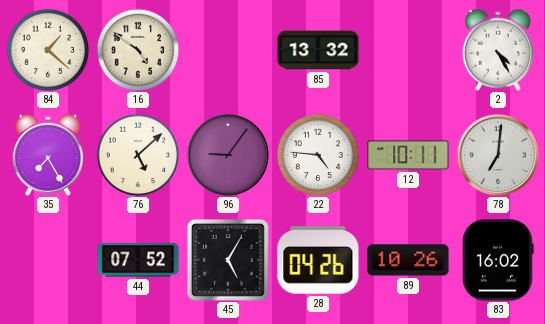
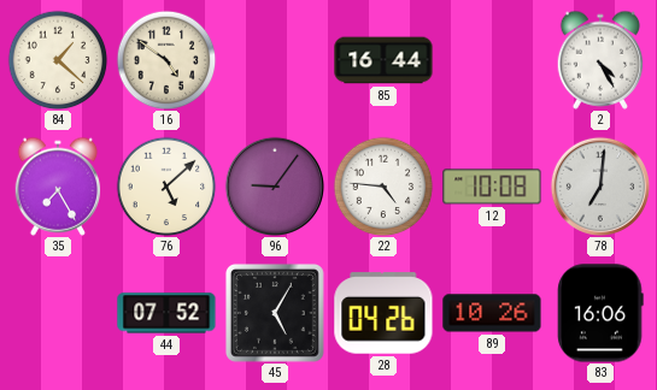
85: 13:32 -> 16:44
12: 10:11 -> 10:08
83: 16:02 -> 16:06
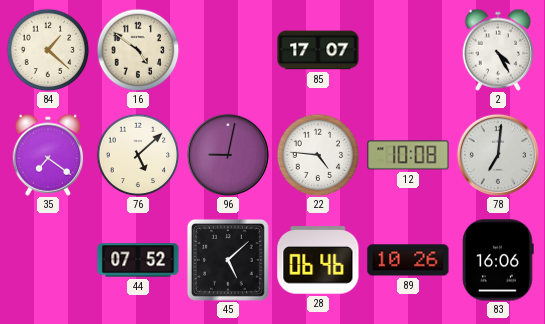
85: 16:44 -> 17:07
35: 7:25 -> 7:21
96: 9:06 -> 9:02
45: 5:05 -> 5:08
28: 04:26 -> 06:46
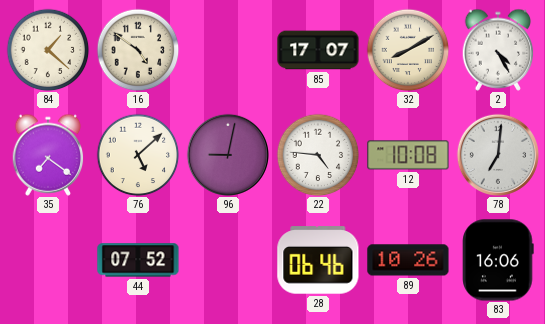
32: none -> 8:10
45: 5:08 -> none
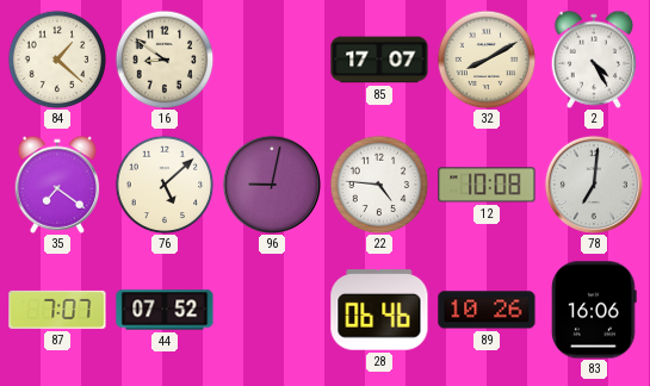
16: 4:51 -> 8:51
87: none -> 7:07
